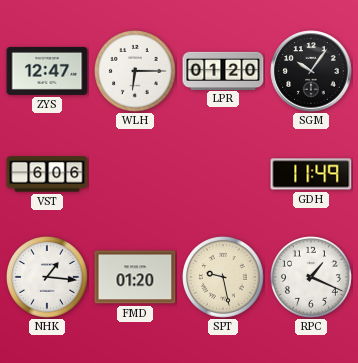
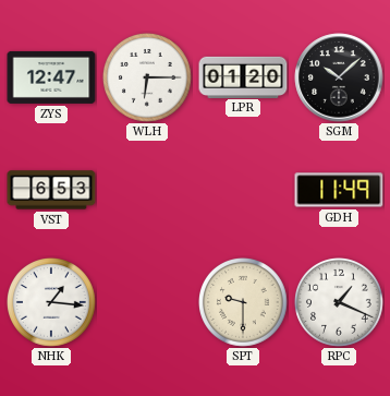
SGM: 10:06 -> 10:08
VST: 6:06 -> 6:53
FMD: 01:20 -> none
SPT: 9:28 -> 9:30
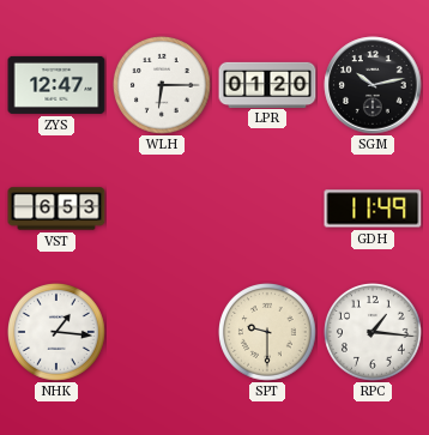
SGM: 10:08 -> 10:13
RPC: 1:19 -> 1:16
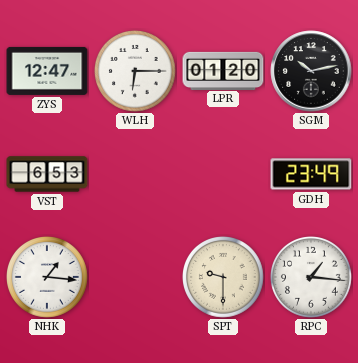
GDH: 11:49 -> 23:49
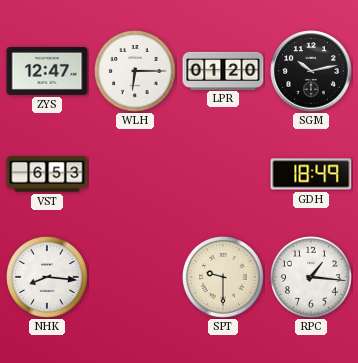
GDH: 23:49 -> 18:49
NHK: 1:16 -> 8:16
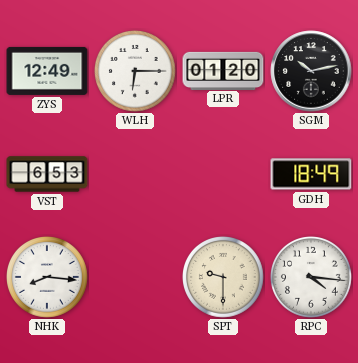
ZYS: 12:47 -> 12:49
RPC: 1:16 -> 4:16
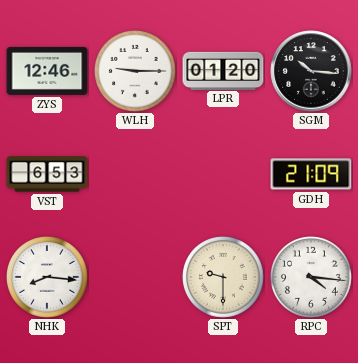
ZYS: 12:49 -> 12:46
WLH: 6:15 -> 9:15
SGM: 10:13 -> 10:16
GDH: 18:49 -> 21:09
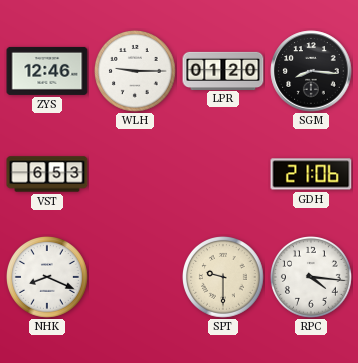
SGM: 10:16 -> 8:16
GDH: 21:09 -> 21:06
NHK: 8:16 -> 8:19
